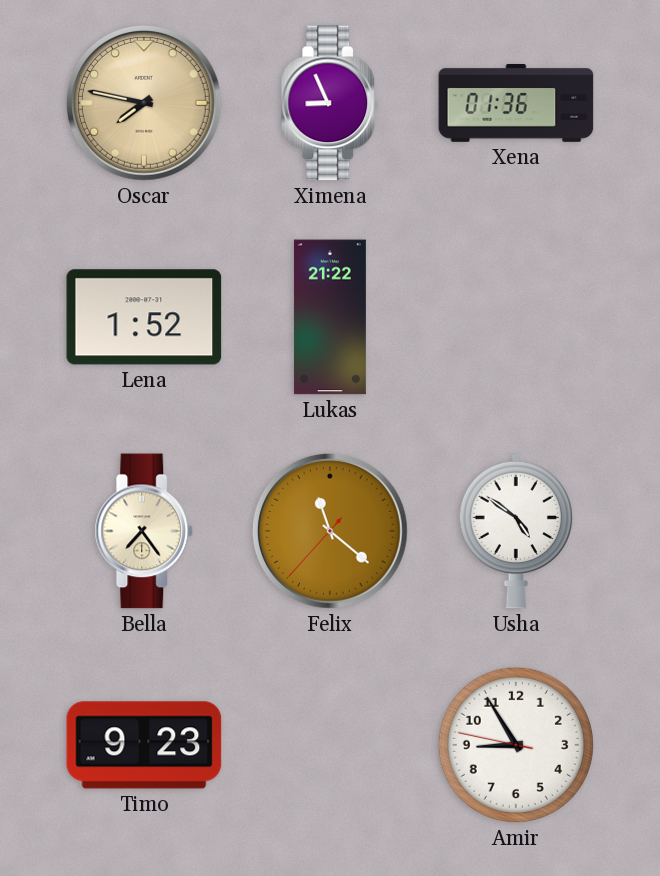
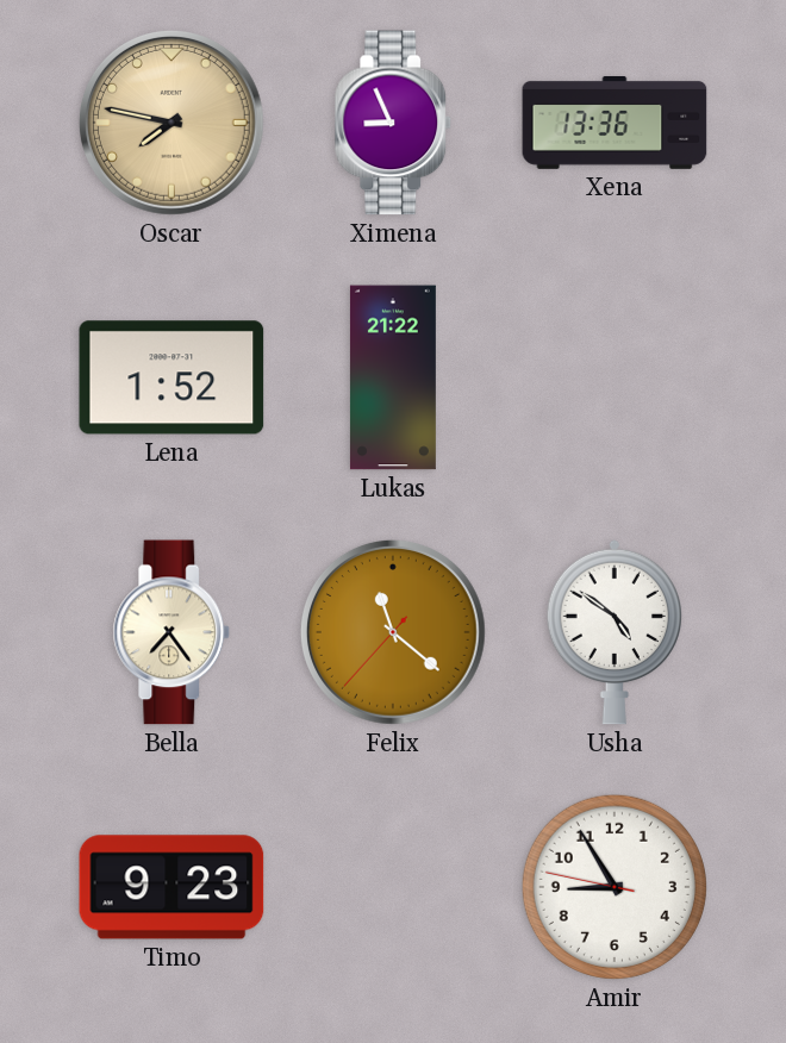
Xena: 01:36 -> 13:36
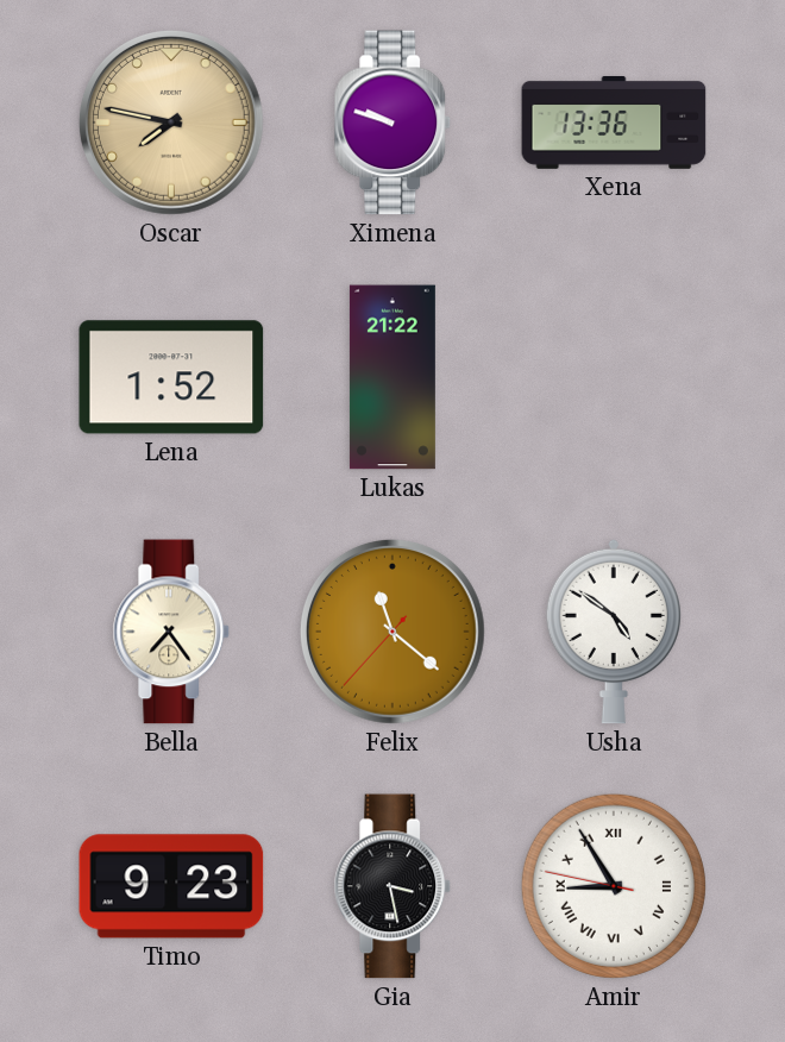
Ximena: 8:56 -> 9:48
Gia: none -> 3:28
Amir numerals: Arabic -> Roman
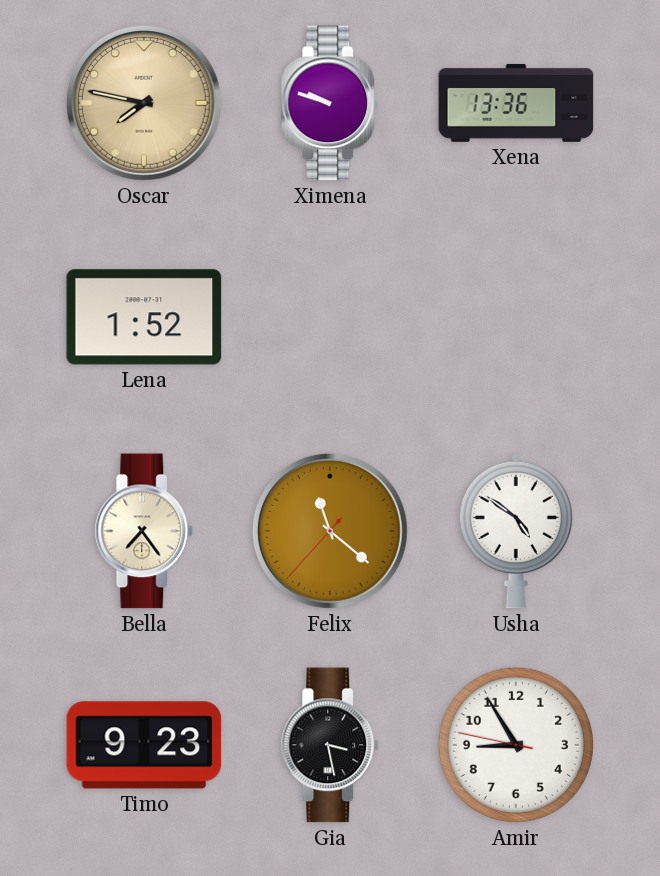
Lukas: 21:22 -> none
Amir numerals: Roman -> Arabic
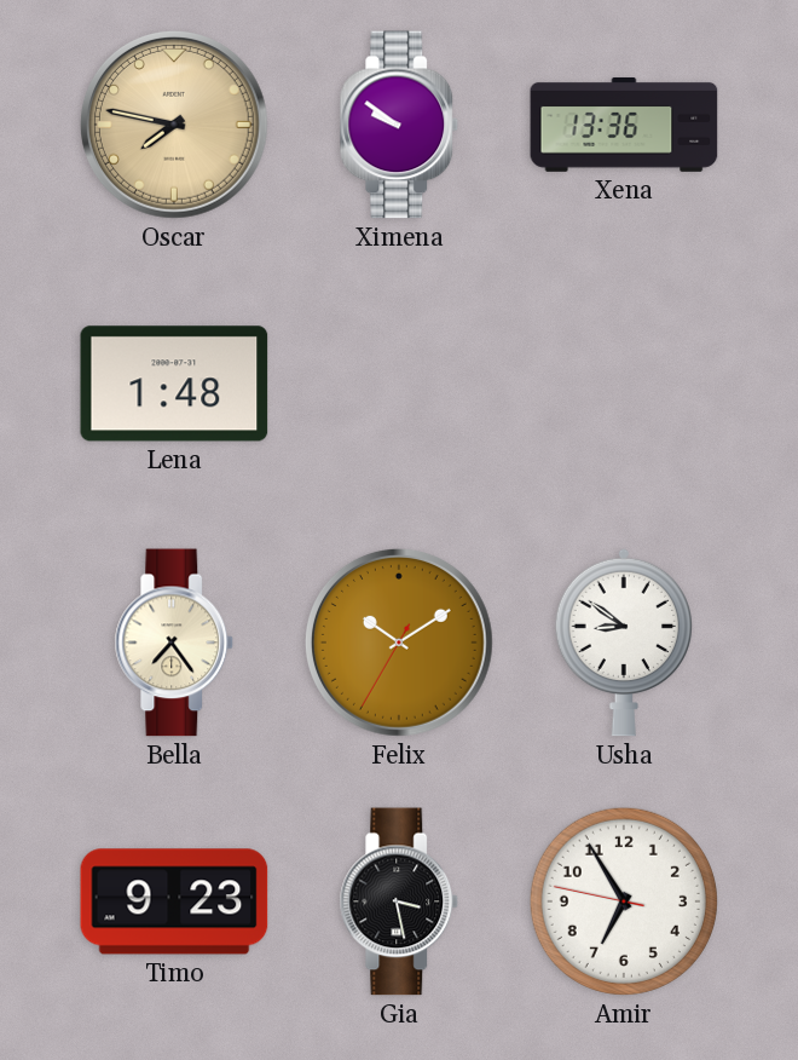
Ximena: 9:48 -> 9:51
Lena: 1:52 -> 1:48
Felix: 11:21 -> 10:09
Usha: 4:51 -> 8:51
Amir: 8:54 -> 6:54
